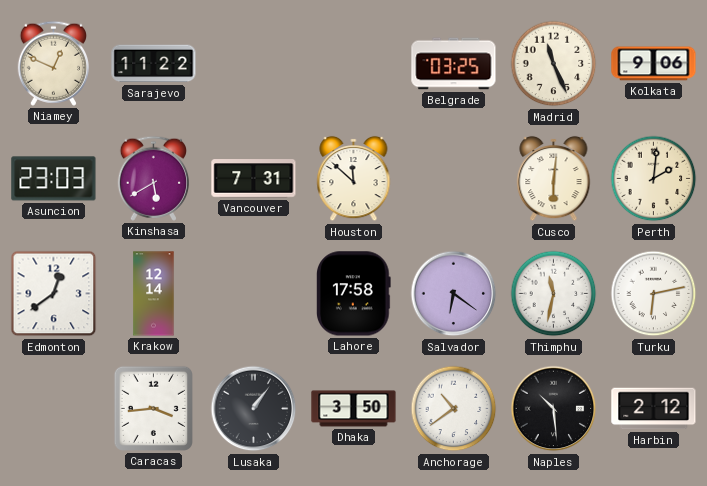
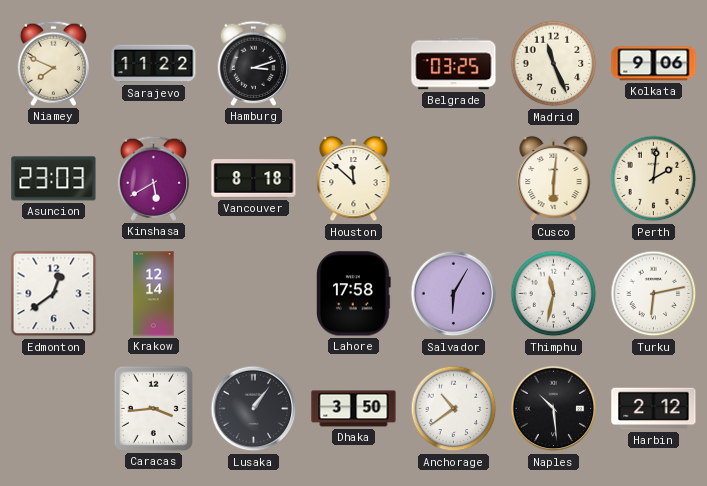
Niamey: 12:49 -> 7:49
Hamburg: none -> 3:12
Vancouver: 7:31 -> 8:18
Salvador: 6:21 -> 6:05
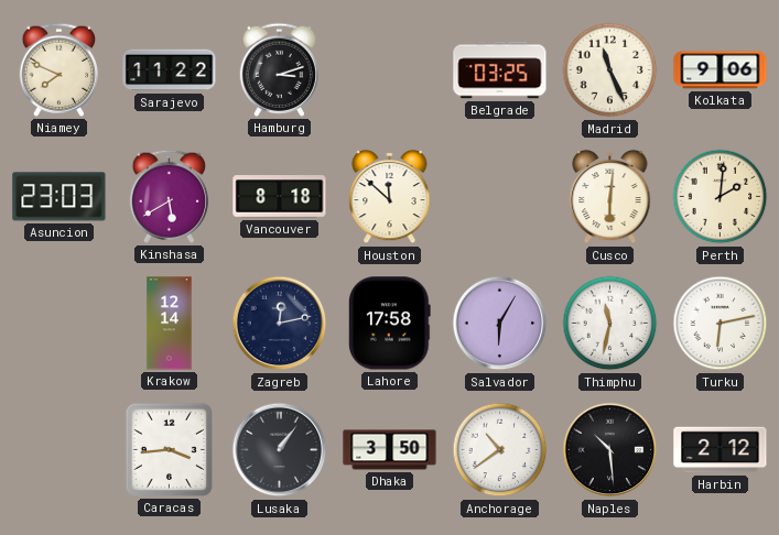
Edmonton: 12:39 -> none
Zagreb: none -> 12:13
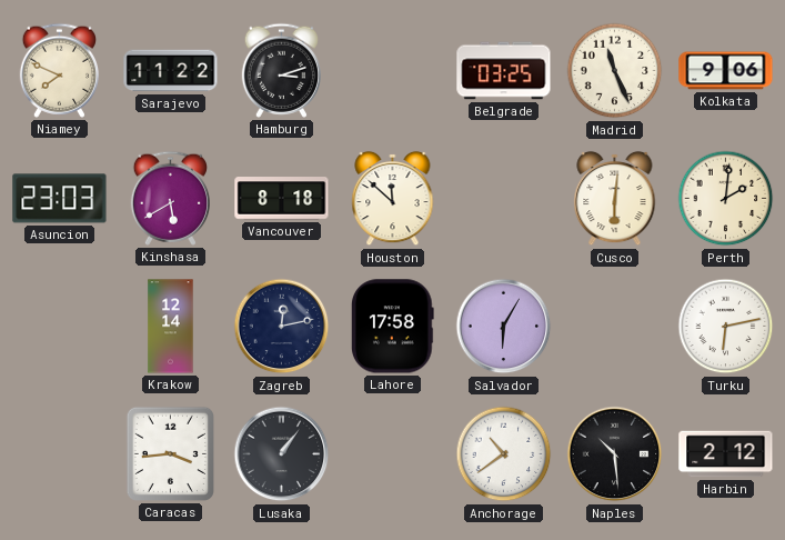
Thimphu: 11:32 -> none
Dhaka: 3:50 -> none
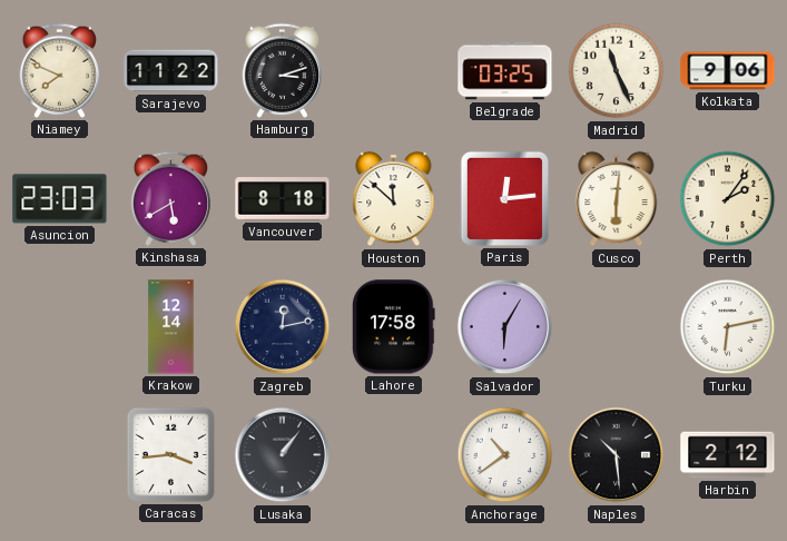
Paris: none -> 12:14
Perth: 2:01 -> 2:06
